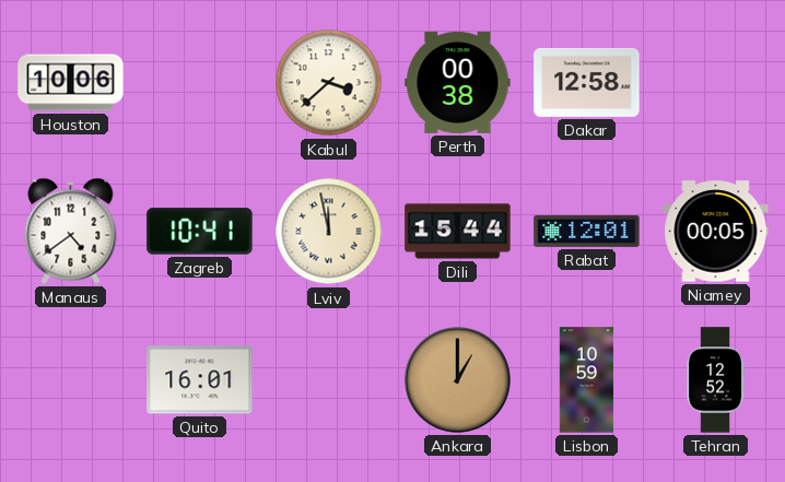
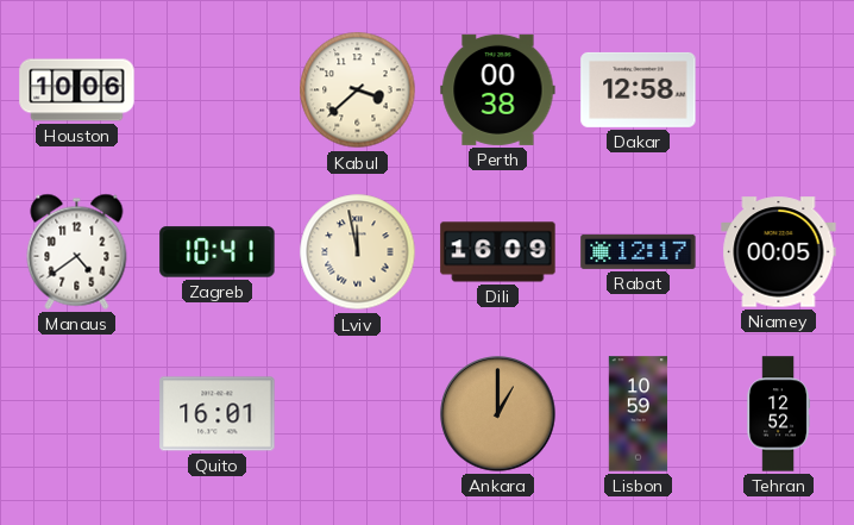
Dili: 15:44 -> 16:09
Rabat: 12:01 -> 12:17
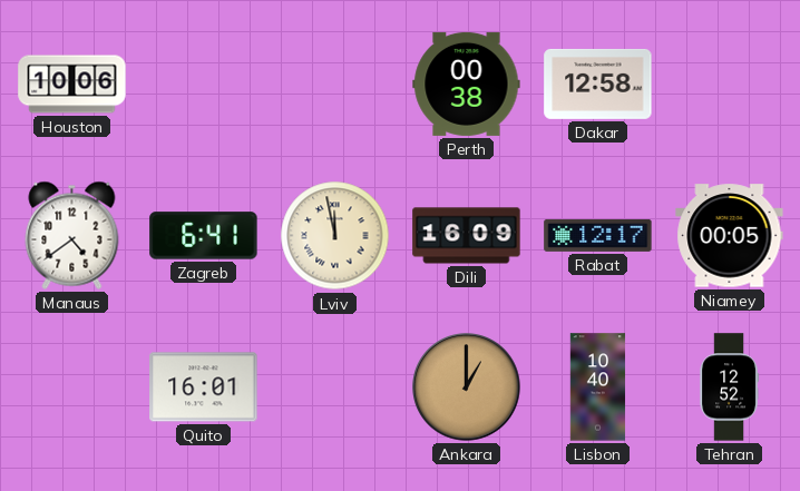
Kabul: 3:38 -> none
Zagreb: 10:41 -> 6:41
Lisbon: 10:59 -> 10:40
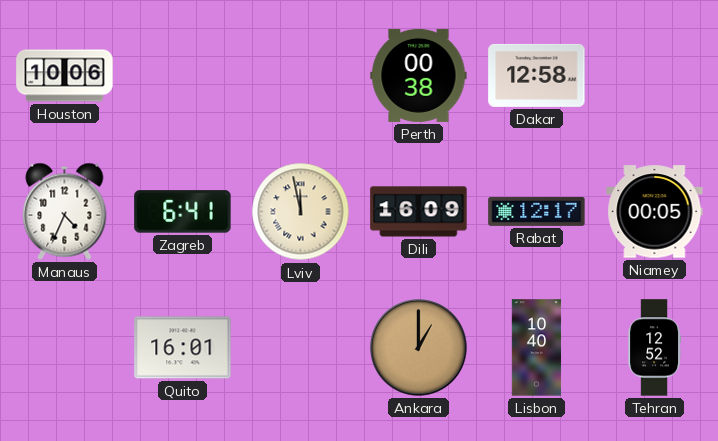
Manaus: 4:39 -> 4:34
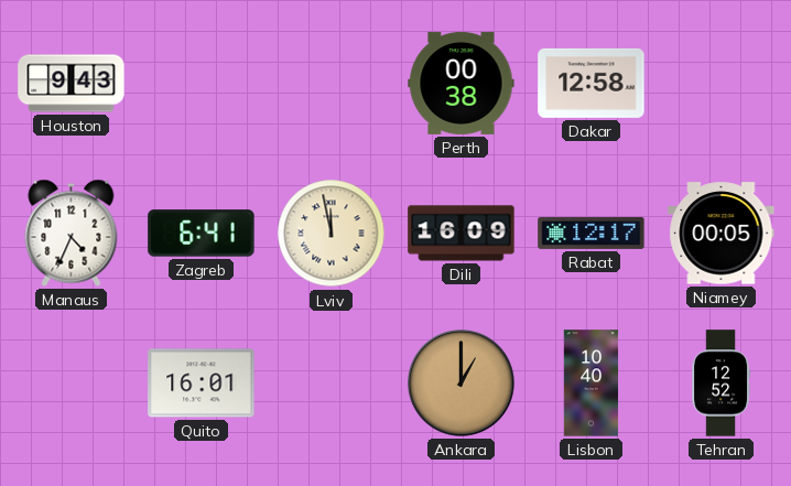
Houston: 10:06 -> 9:43
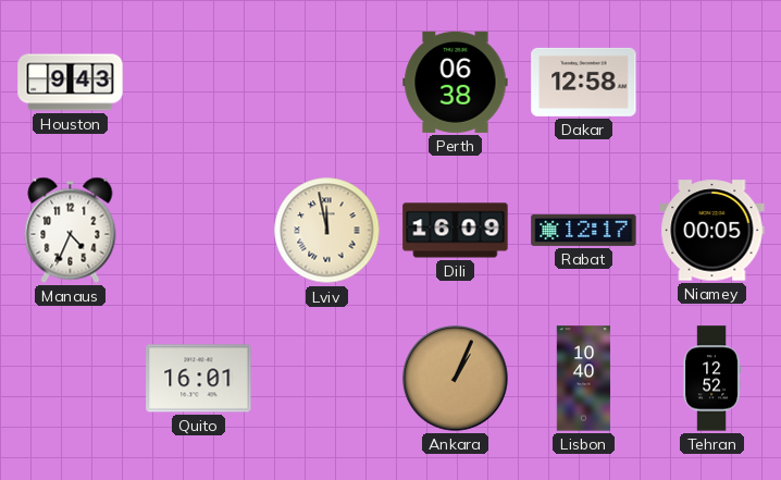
Perth: 00:38 -> 06:38
Zagreb: 6:41 -> none
Ankara: 1:00 -> 1:04
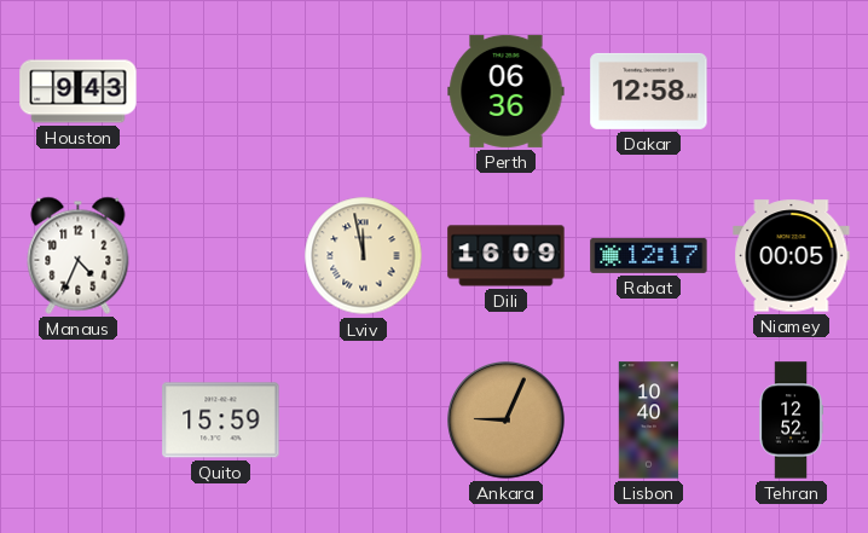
Perth: 06:38 -> 06:36
Quito: 16:01 -> 15:59
Ankara: 1:04 -> 9:04
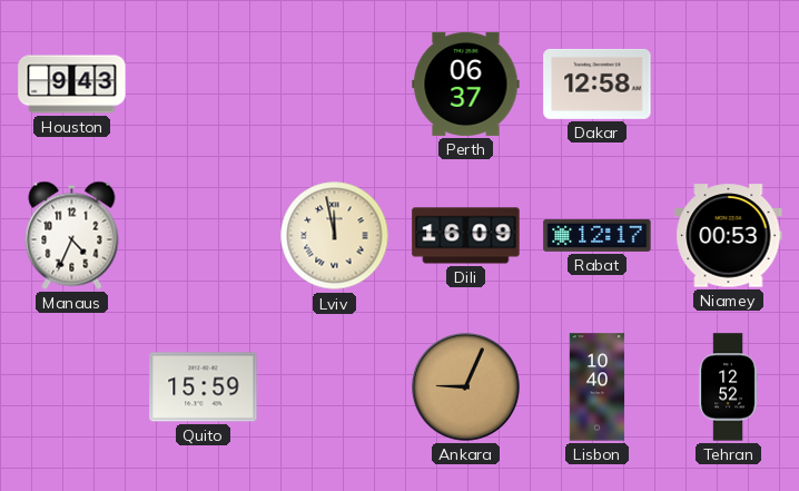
Perth: 06:36 -> 06:37
Niamey: 00:05 -> 00:53
